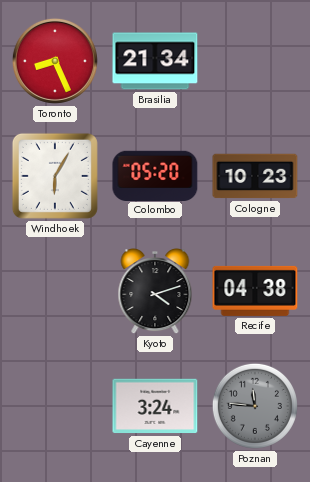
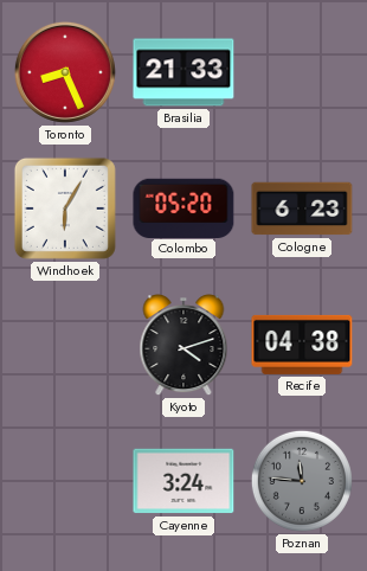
Brasilia: 21:34 -> 21:33
Cologne: 10:23 -> 6:23
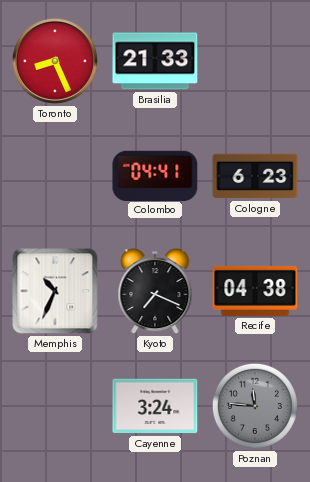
Windhoek: 6:05 -> none
Colombo: 05:20 -> 04:41
Memphis: none -> 10:34
Kyoto: 4:12 -> 7:19
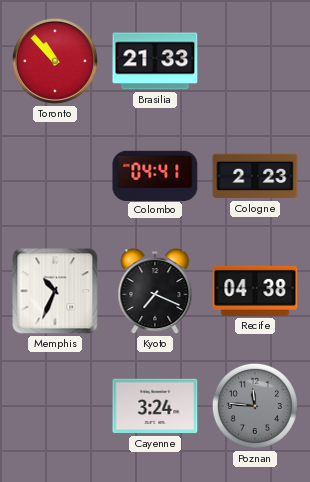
Toronto: 8:26 -> 10:53
Cologne: 6:23 -> 2:23
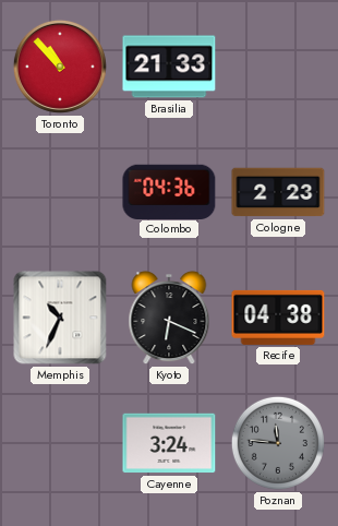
Colombo: 04:41 -> 04:36
Kyoto: 7:19 -> 6:19
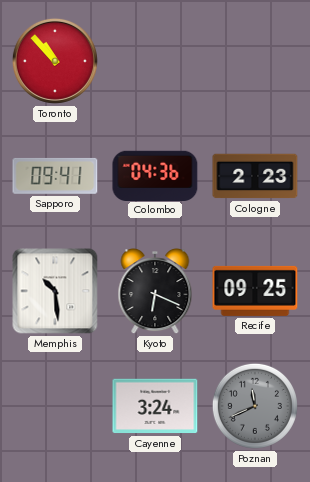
Brasilia: 21:33 -> none
Sapporo: none -> 09:41
Memphis: 10:34 -> 10:29
Recife: 04:38 -> 09:25
Poznan: 11:46 -> 11:41
